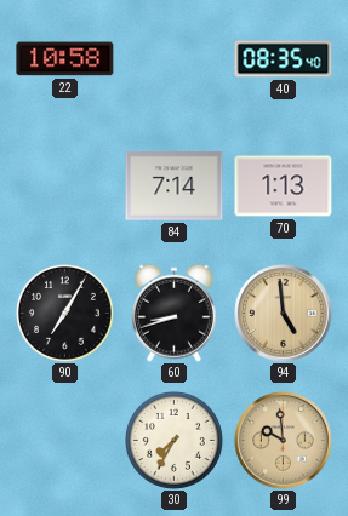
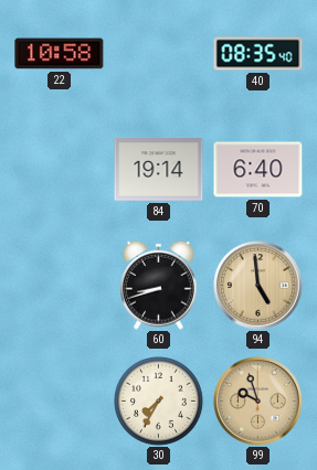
84: 7:14 -> 19:14
70: 1:13 -> 6:40
90: 7:05 -> none
99: 9:59 -> 9:57
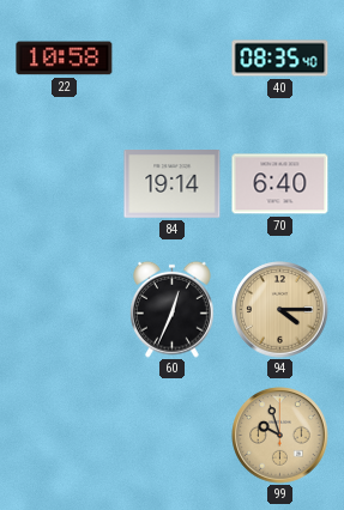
60: 8:42 -> 12:34
94: 4:59 -> 4:15
30: 7:35 -> none
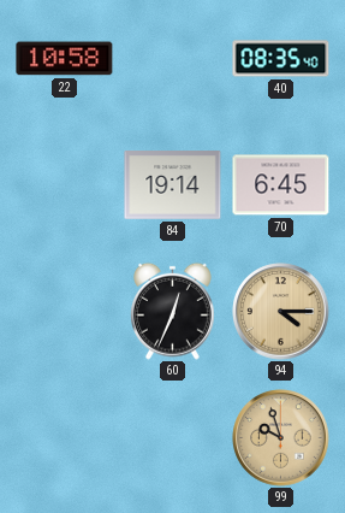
70: 6:40 -> 6:45
